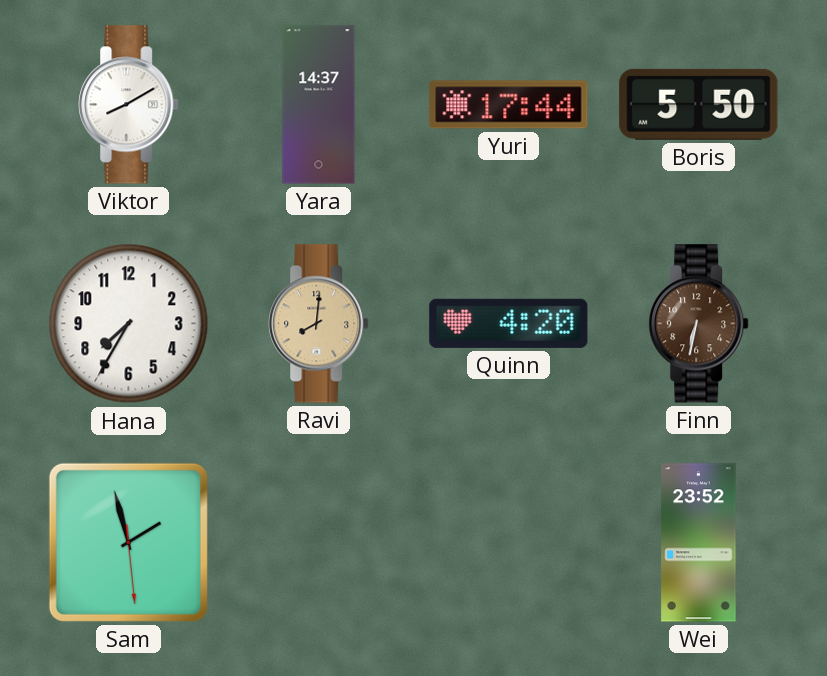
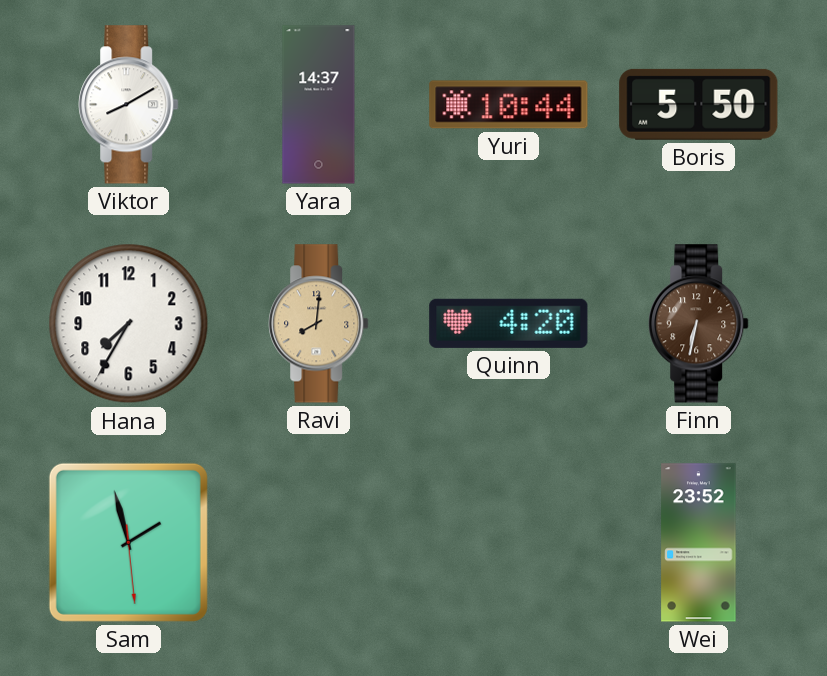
Yuri: 17:44 -> 10:44
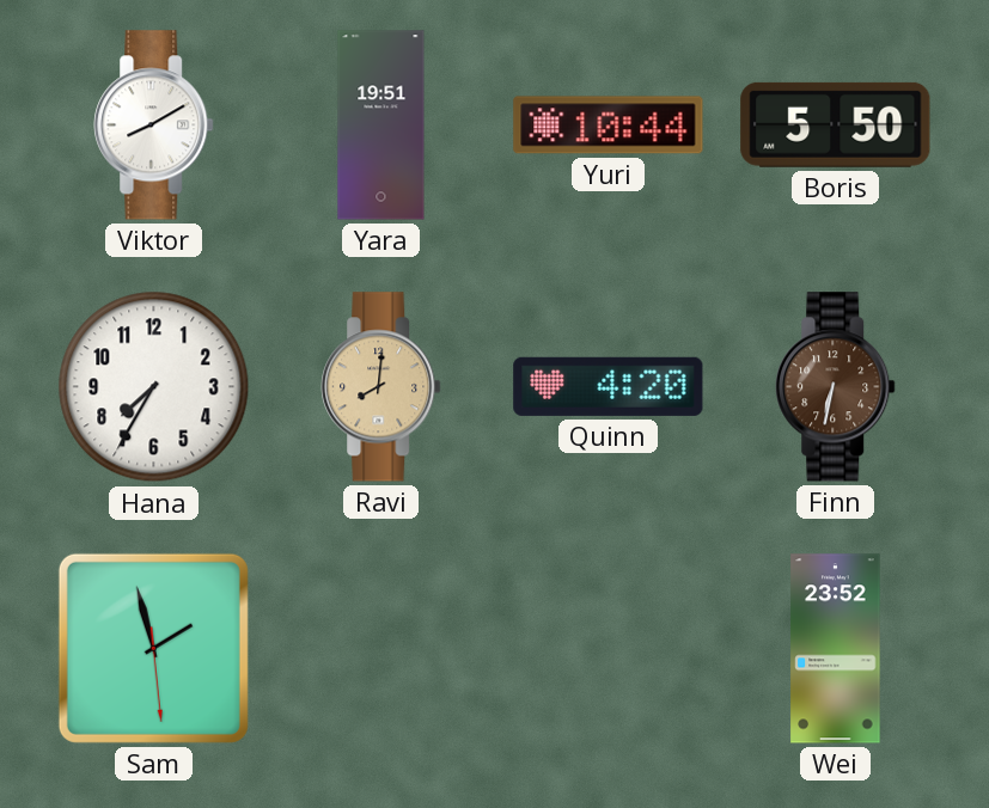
Yara: 14:37 -> 19:51
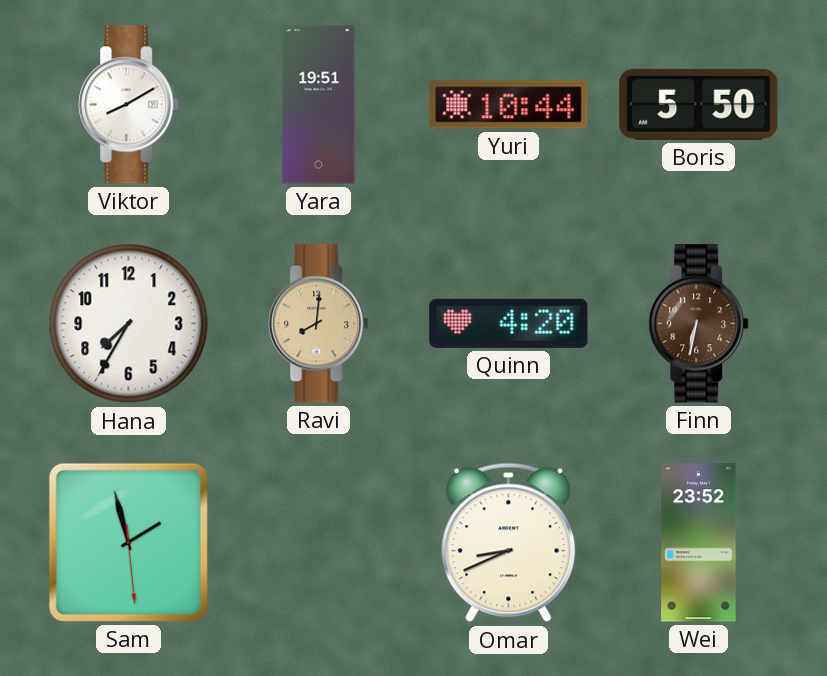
Omar: none -> 8:41
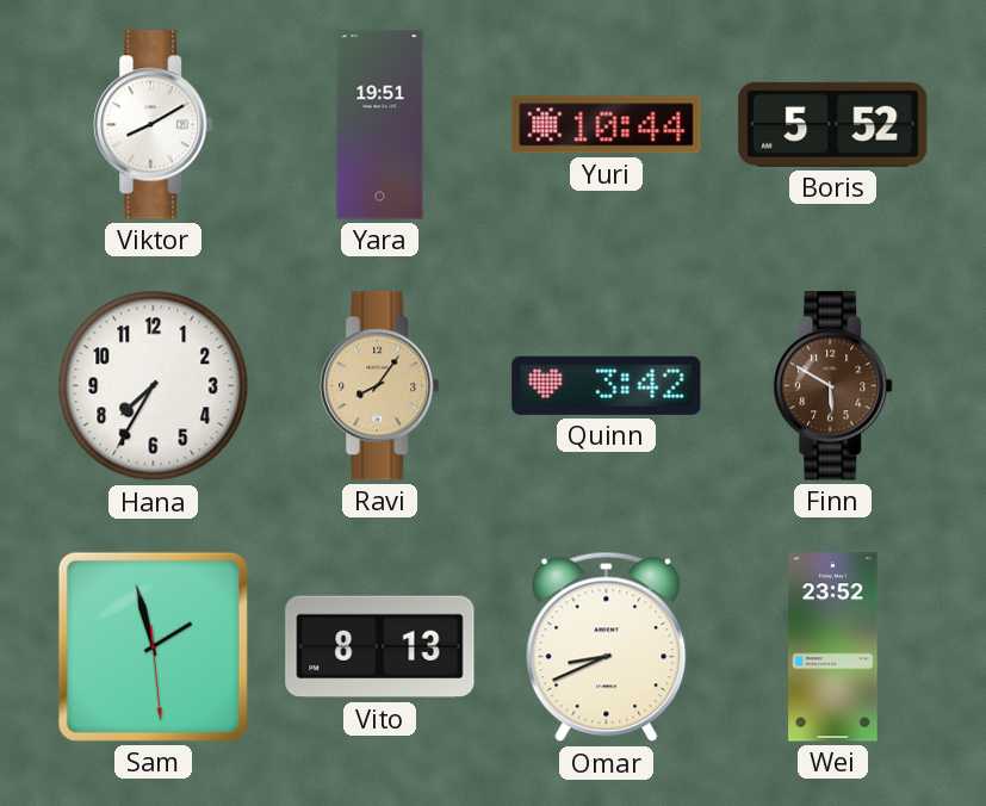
Boris: 5:50 -> 5:52
Ravi: 8:01 -> 8:06
Quinn: 4:20 -> 3:42
Finn: 6:32 -> 5:50
Vito: none -> 8:13
